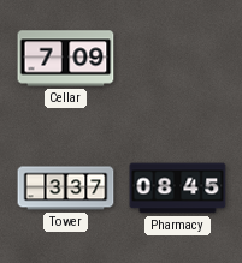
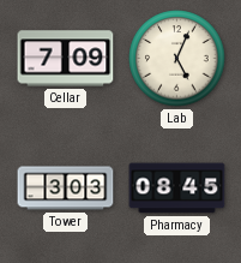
Lab: none -> 5:04
Tower: 3:37 -> 3:03
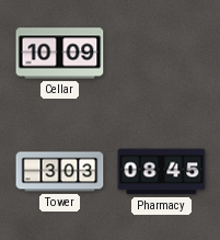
Cellar: 7:09 -> 10:09
Lab: 5:04 -> none
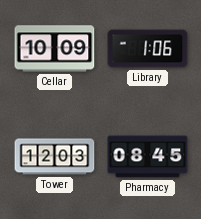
Library: none -> 1:06
Tower: 3:03 -> 12:03
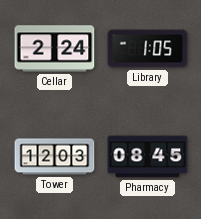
Cellar: 10:09 -> 2:24
Library: 1:06 -> 1:05
